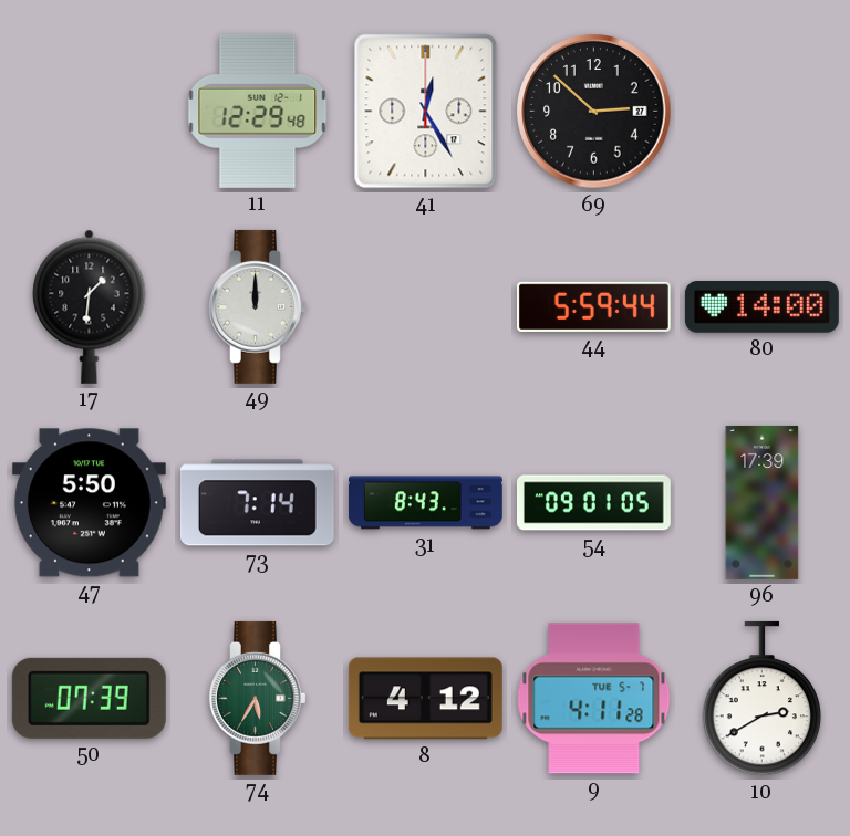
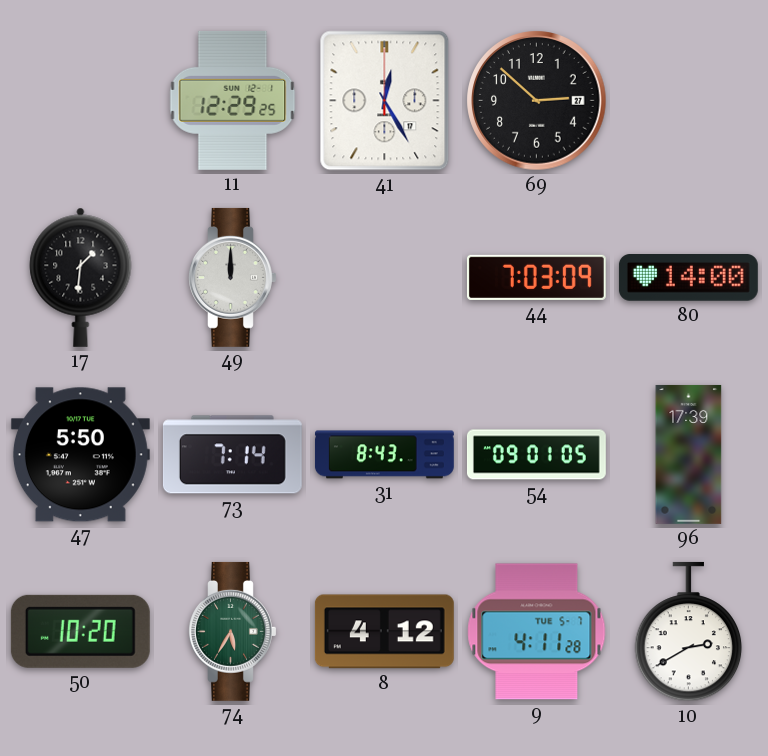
11: 12:29:48 -> 12:29:25
44: 5:59 -> 7:03
50: 07:39 -> 10:20
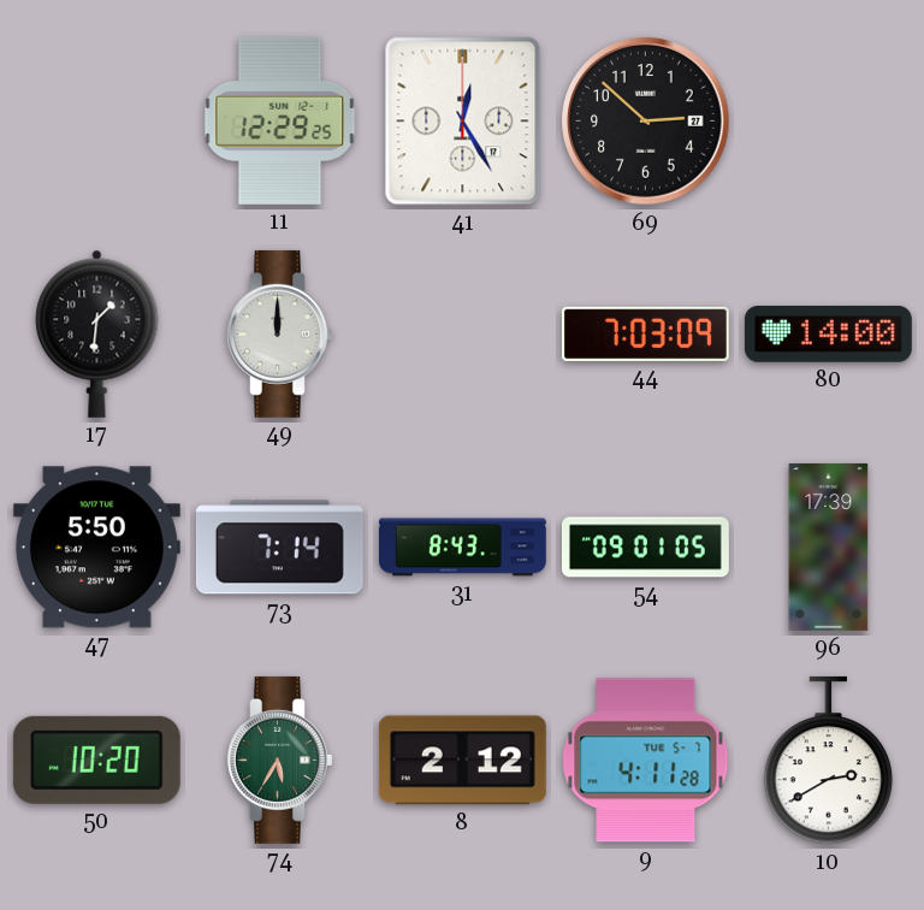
8: 4:12 -> 2:12
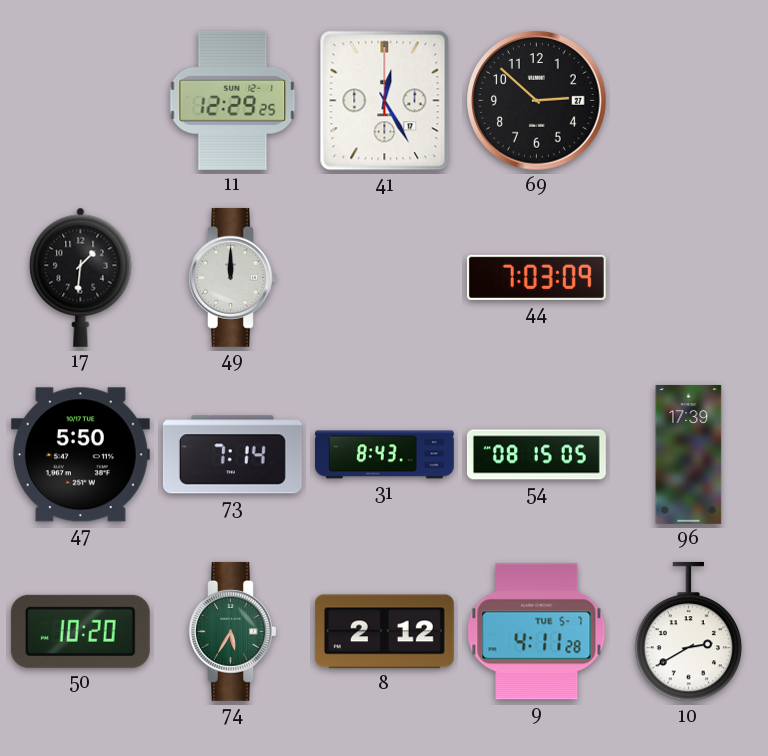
80: 14:00 -> none
54: 09:01 -> 08:15
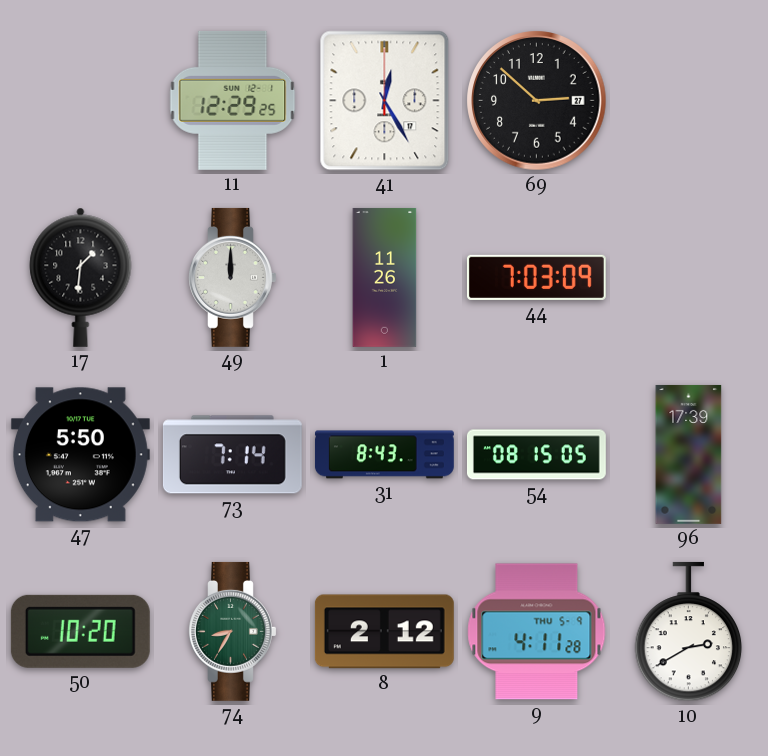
1: none -> 11:26
74: 5:35 -> 8:35
9 date: TUE 5-7 -> THU 5-9
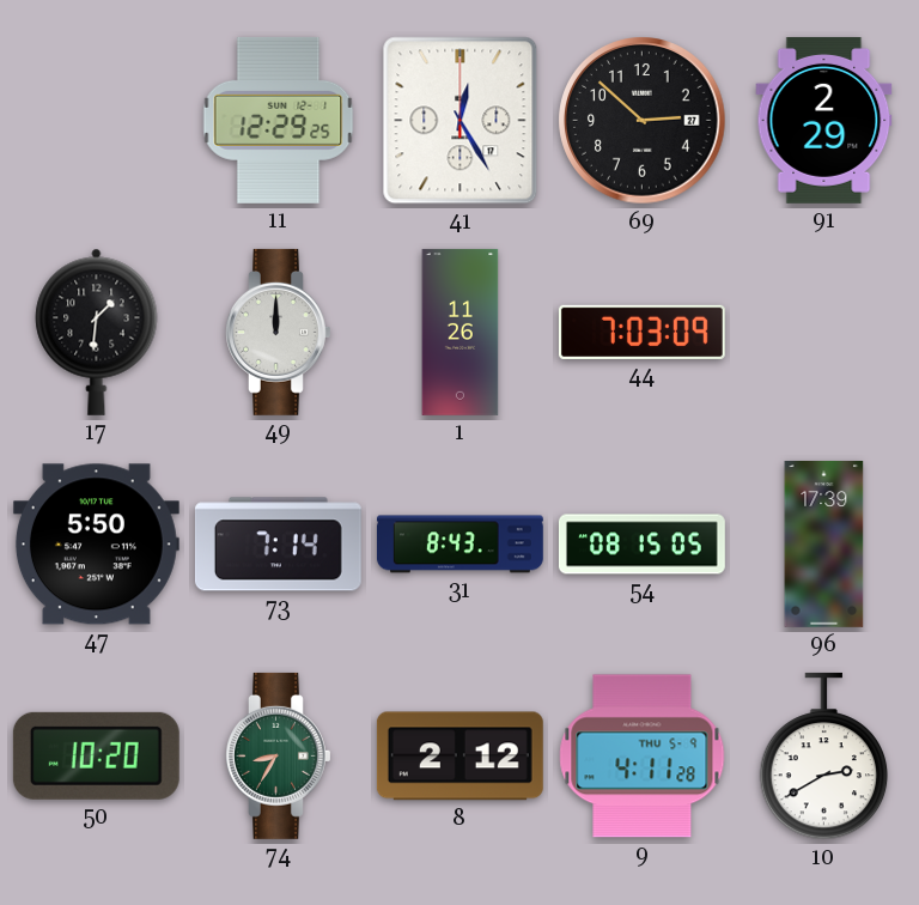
91: none -> 2:29
